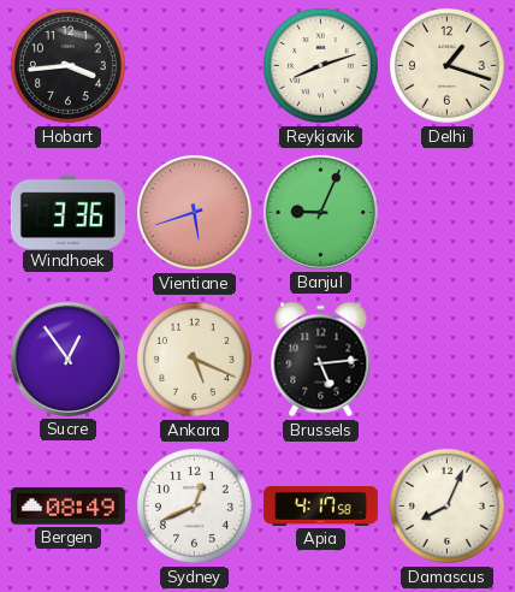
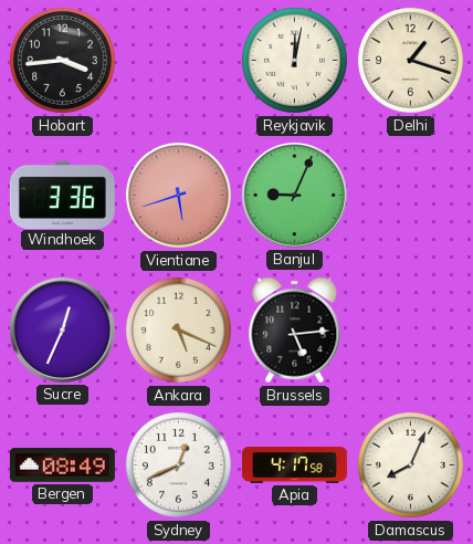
Reykjavik: 8:12 -> 12:02
Sucre: 12:54 -> 12:34
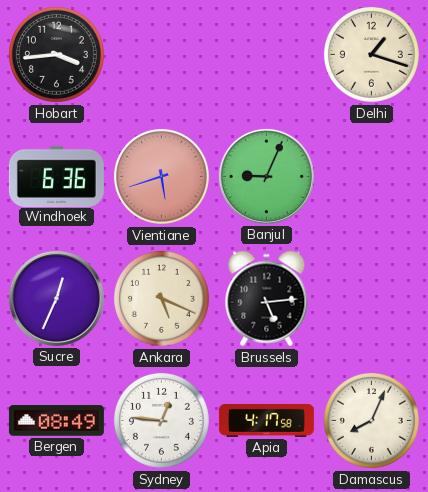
Reykjavik: 12:02 -> none
Windhoek: 3:36 -> 6:36
Sydney: 12:41 -> 12:46
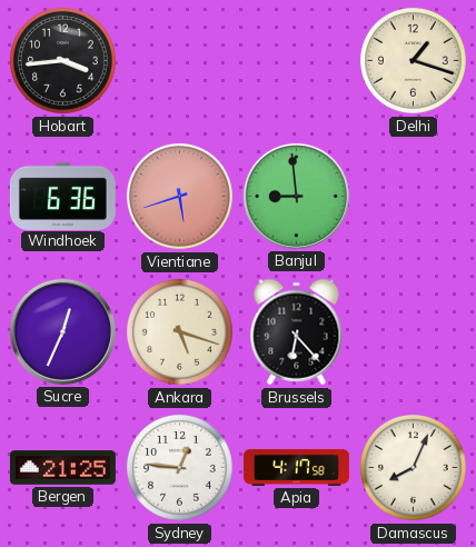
Banjul: 9:04 -> 8:59
Ankara: 5:19 -> 5:18
Brussels: 5:14 -> 6:23
Bergen: 08:49 -> 21:25
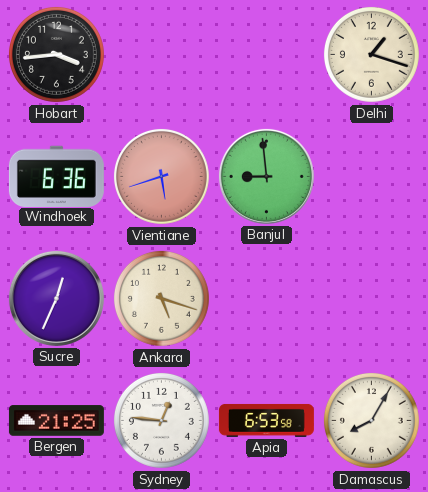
Brussels: 6:23 -> none
Apia: 4:17 -> 6:53
Damascus: 8:04 -> 8:05
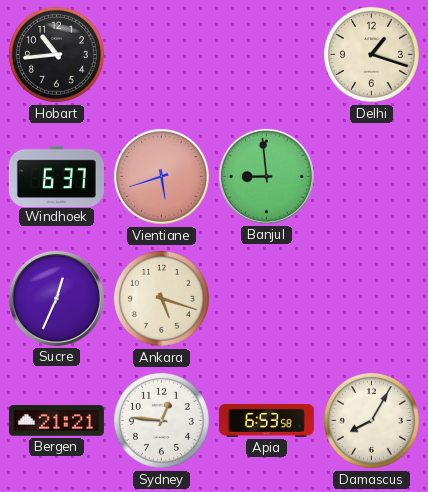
Hobart: 3:44 -> 10:44
Windhoek: 6:36 -> 6:37
Bergen: 21:25 -> 21:21
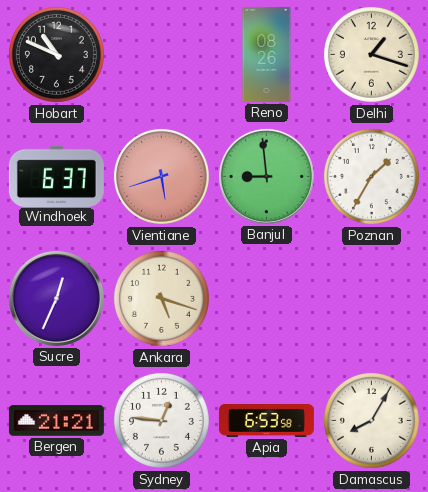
Hobart: 10:44 -> 10:49
Reno: none -> 08:26
Poznan: none -> 1:35
